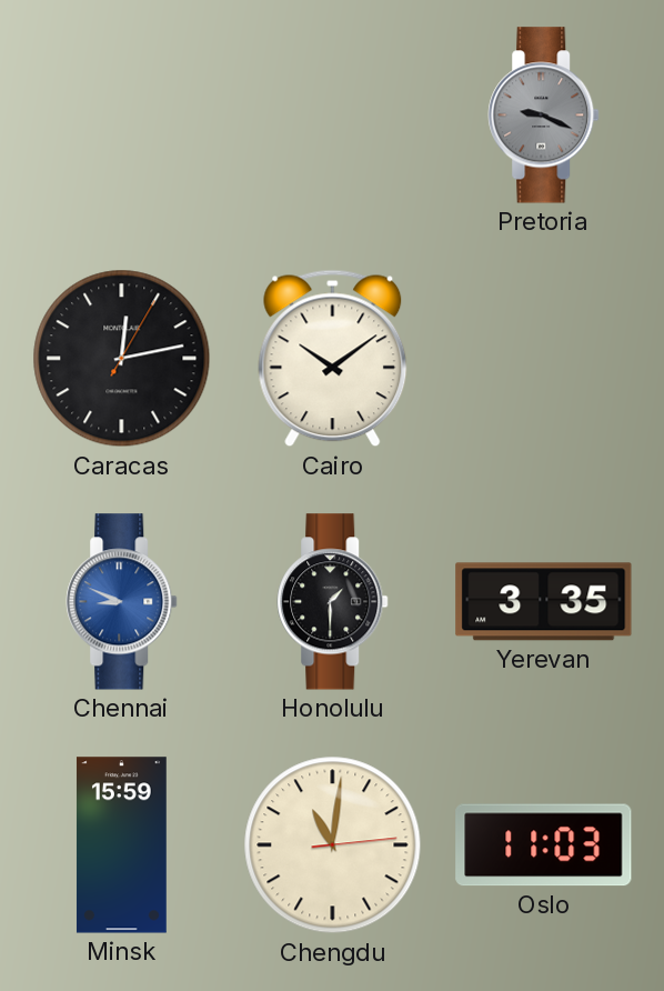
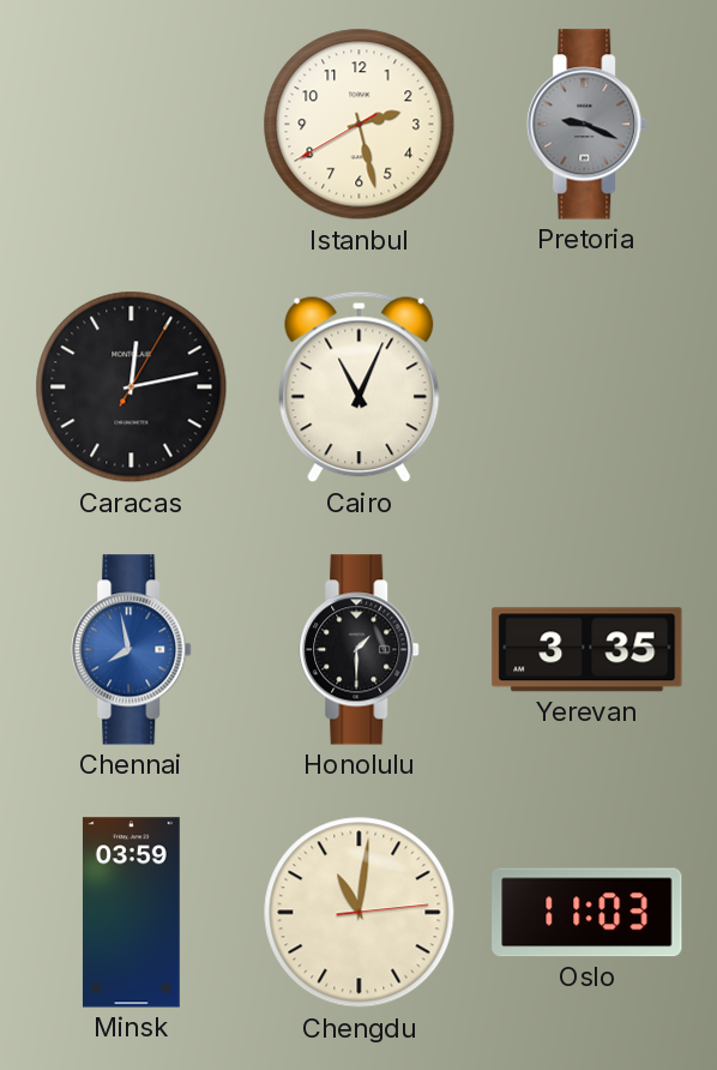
Istanbul: none -> 2:27
Cairo: 10:09 -> 11:04
Chennai: 8:49 -> 7:58
Minsk: 15:59 -> 03:59
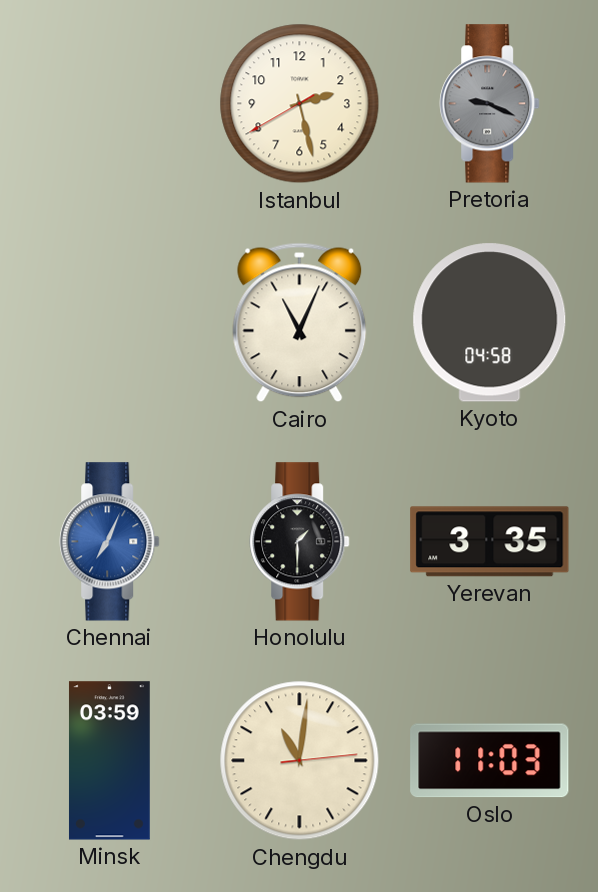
Caracas: 12:13 -> none
Kyoto: none -> 04:58
Chennai: 7:58 -> 7:04
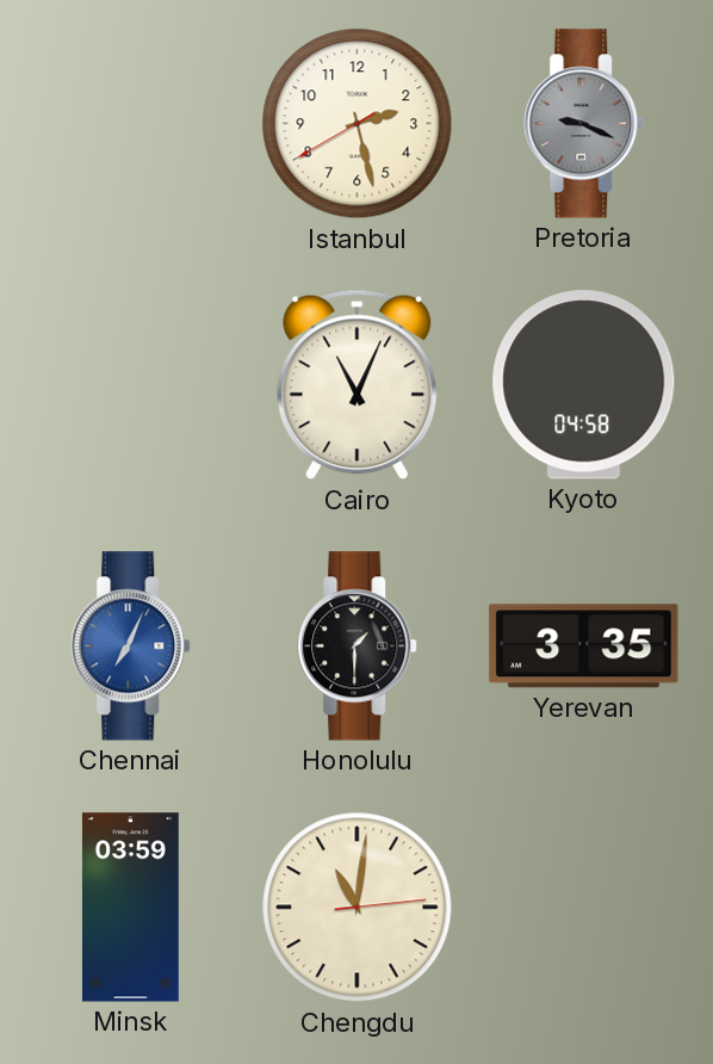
Oslo: 11:03 -> none
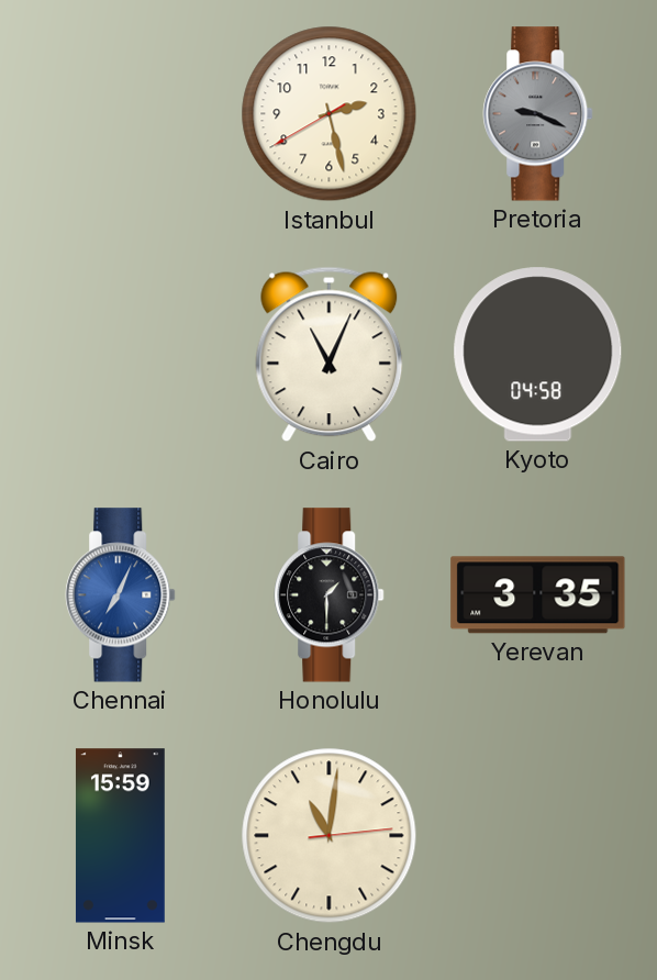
Minsk: 03:59 -> 15:59
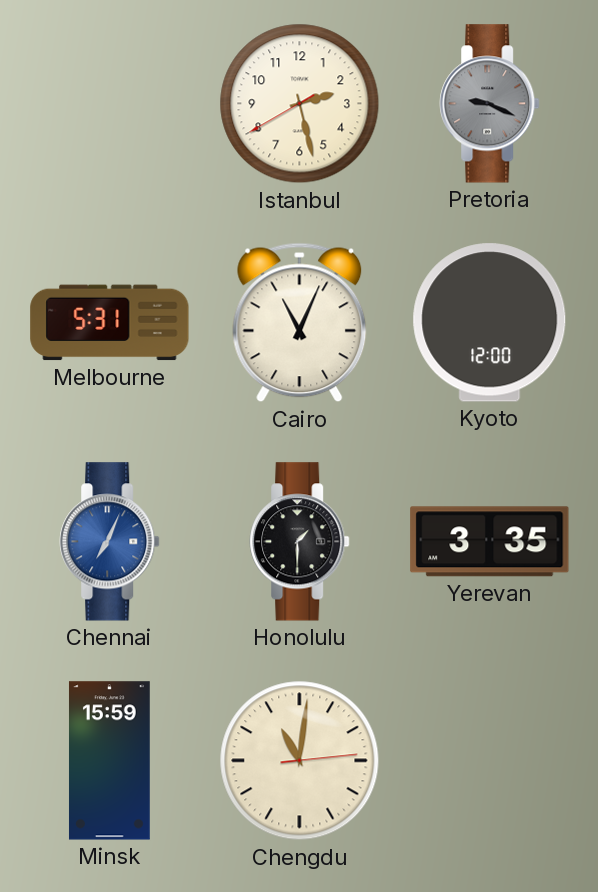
Melbourne: none -> 5:31
Kyoto: 04:58 -> 12:00
